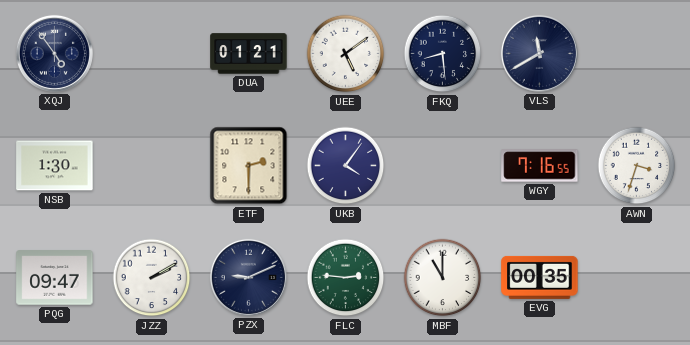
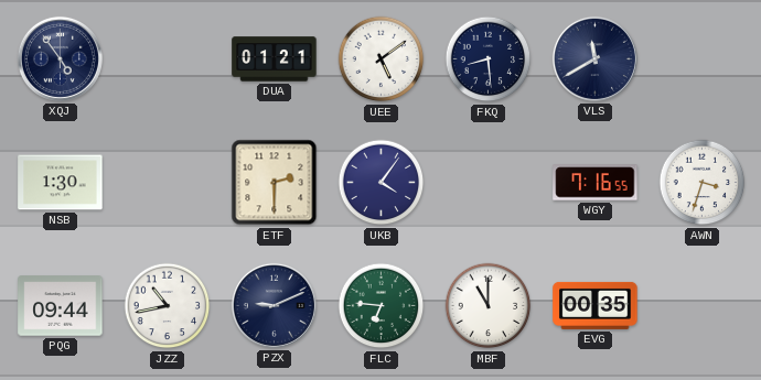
PQG: 09:47 -> 09:44
JZZ: 2:10 -> 10:43
FLC: 2:46 -> 6:46
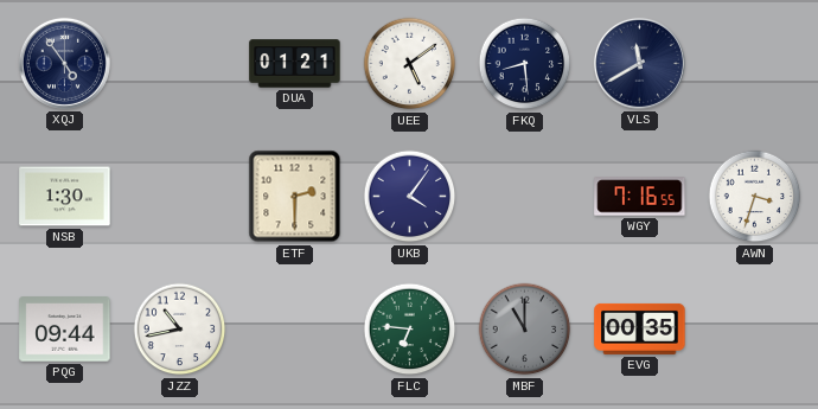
PZX: 9:11 -> none
MBF dial: white -> grey
